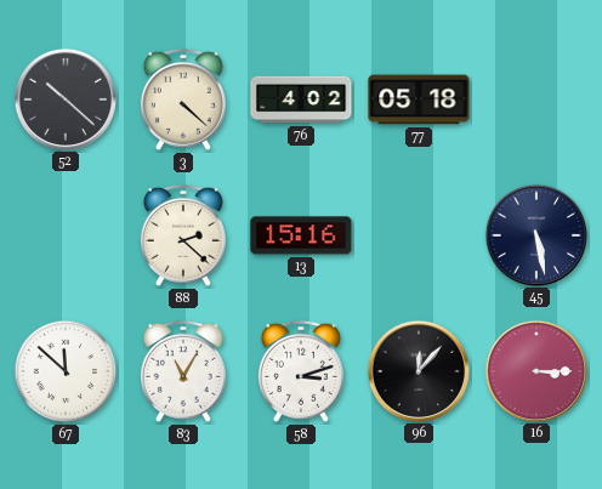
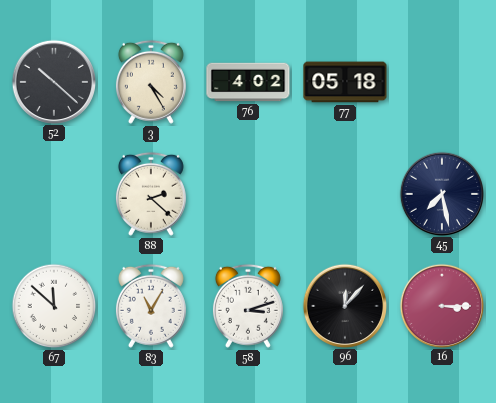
3: 4:22 -> 4:25
13: 15:16 -> none
45: 5:28 -> 7:28
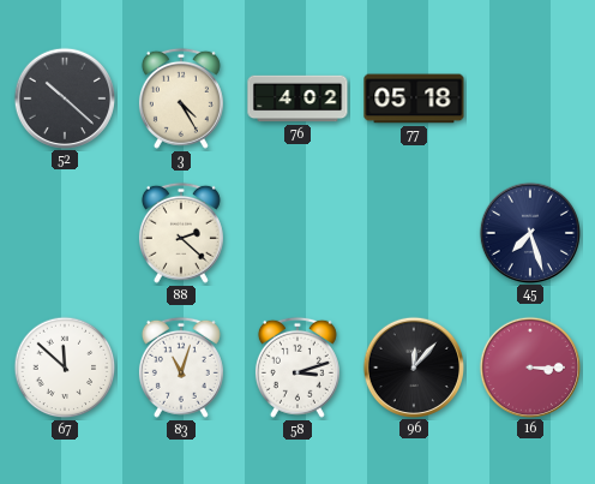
45: 7:28 -> 7:27
83: 11:05 -> 11:03
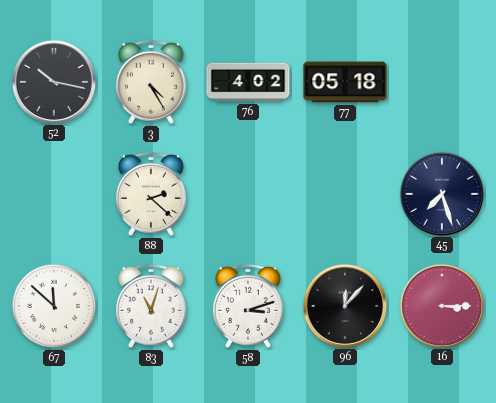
52: 10:22 -> 10:17
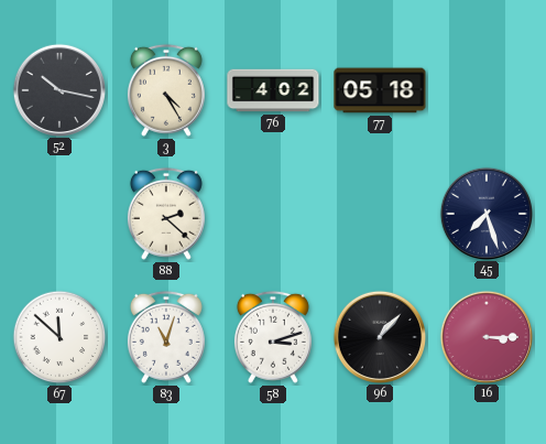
96: 12:07 -> 1:07
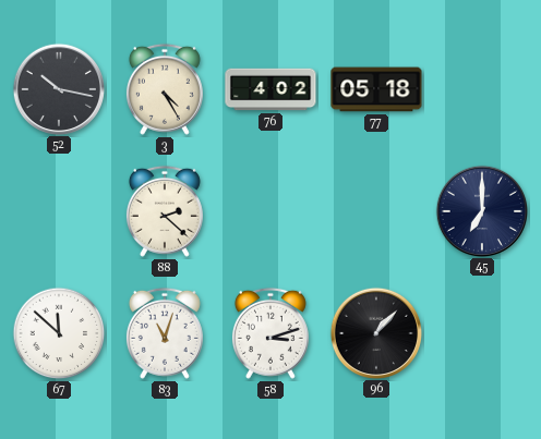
45: 7:27 -> 7:00
16: 3:15 -> none
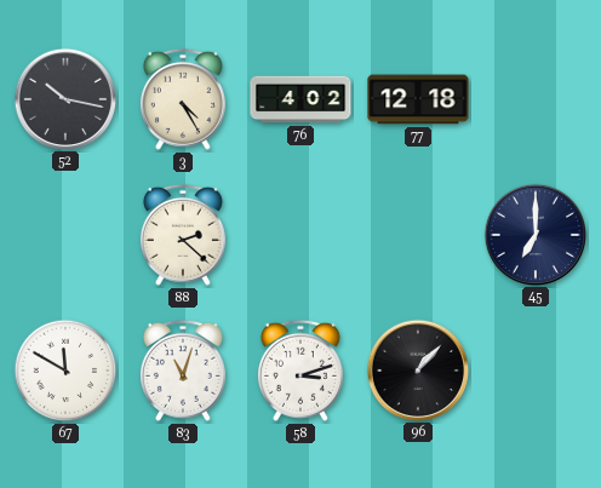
77: 05:18 -> 12:18
67: 11:52 -> 11:50
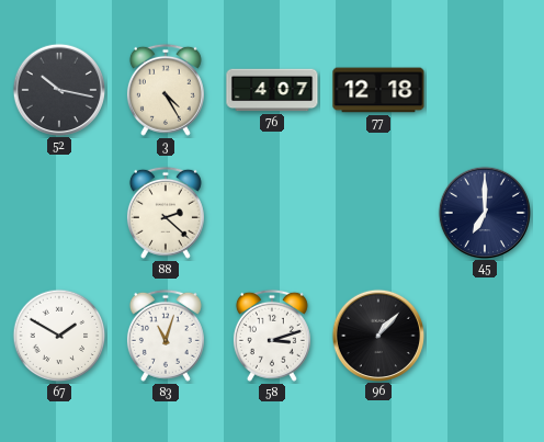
76: 4:02 -> 4:07
67: 11:50 -> 1:50
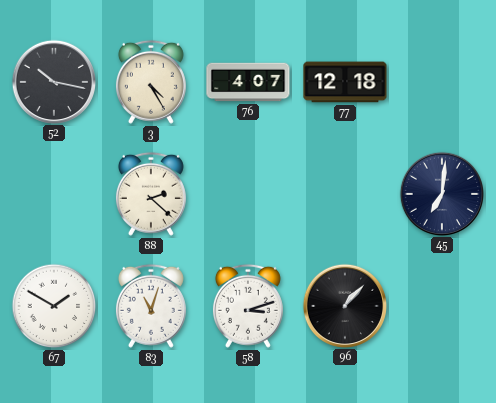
45: 7:00 -> 7:01
